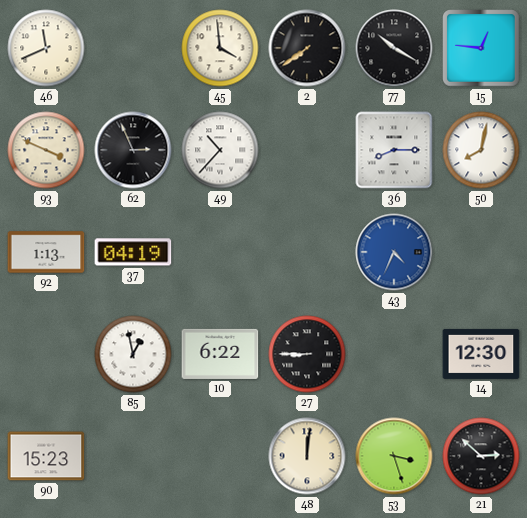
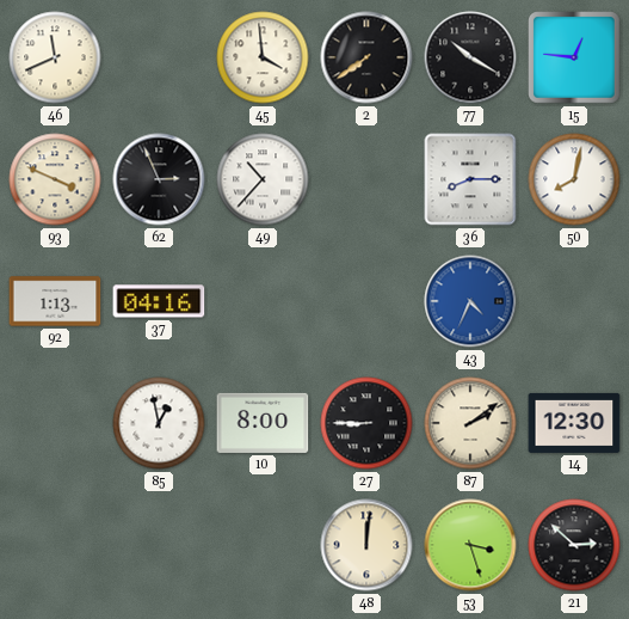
37: 04:19 -> 04:16
10: 6:22 -> 8:00
87: none -> 2:09
90: 15:23 -> none
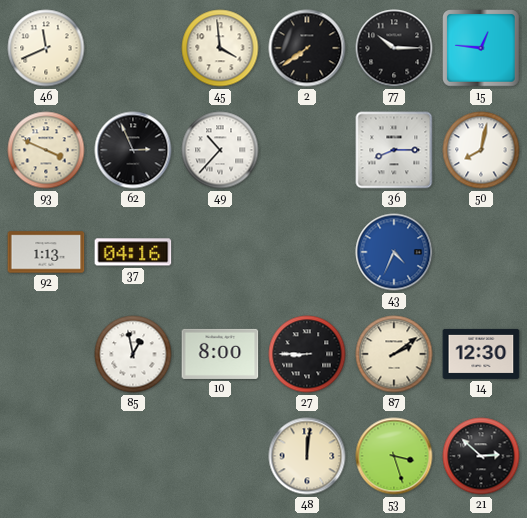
77: 10:20 -> 10:15
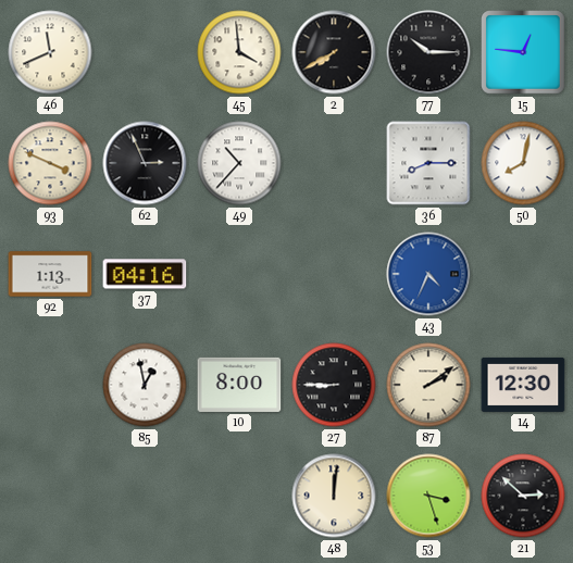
2: 7:39 -> 7:40
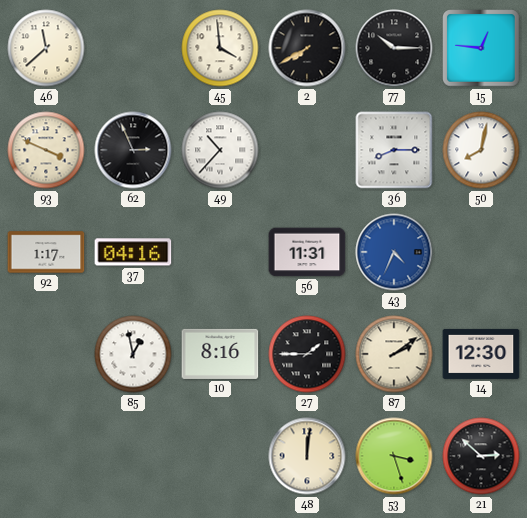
46: 11:41 -> 11:38
92: 1:13 -> 1:17
56: none -> 11:31
10: 8:00 -> 8:16
27: 8:45 -> 1:45
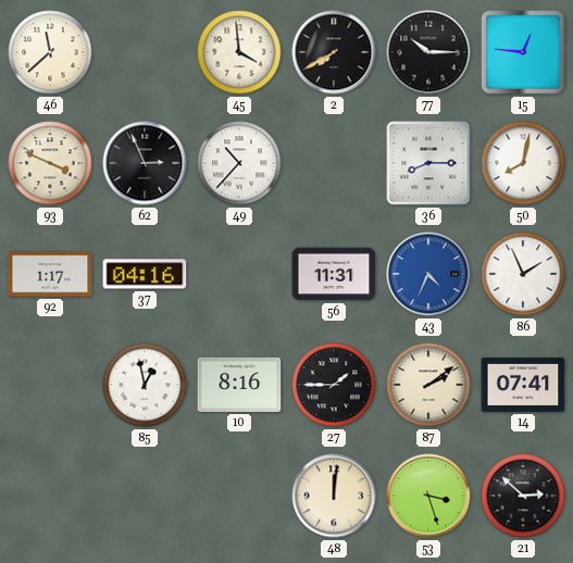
86: none -> 1:56
14: 12:30 -> 07:41
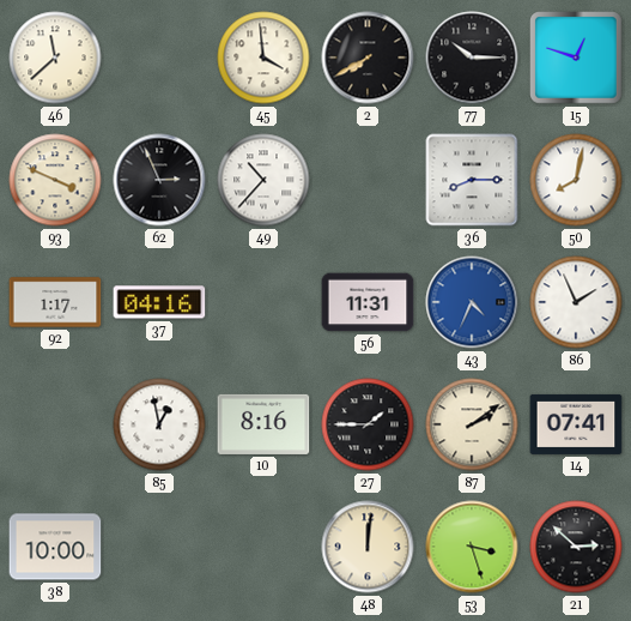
15: 12:46 -> 12:48
38: none -> 10:00
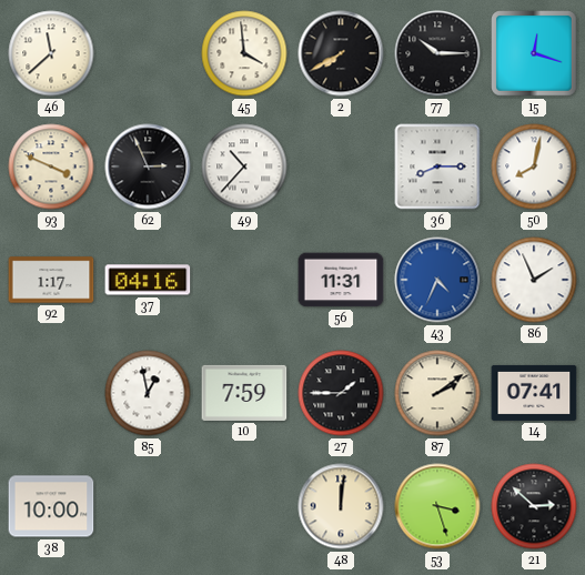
15: 12:48 -> 12:18
10: 8:16 -> 7:59
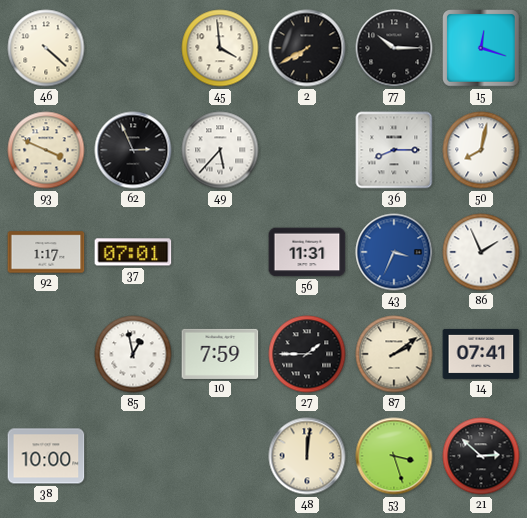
46: 11:38 -> 4:22
49: 10:37 -> 5:37
37: 04:16 -> 07:01
43: 4:34 -> 3:34
